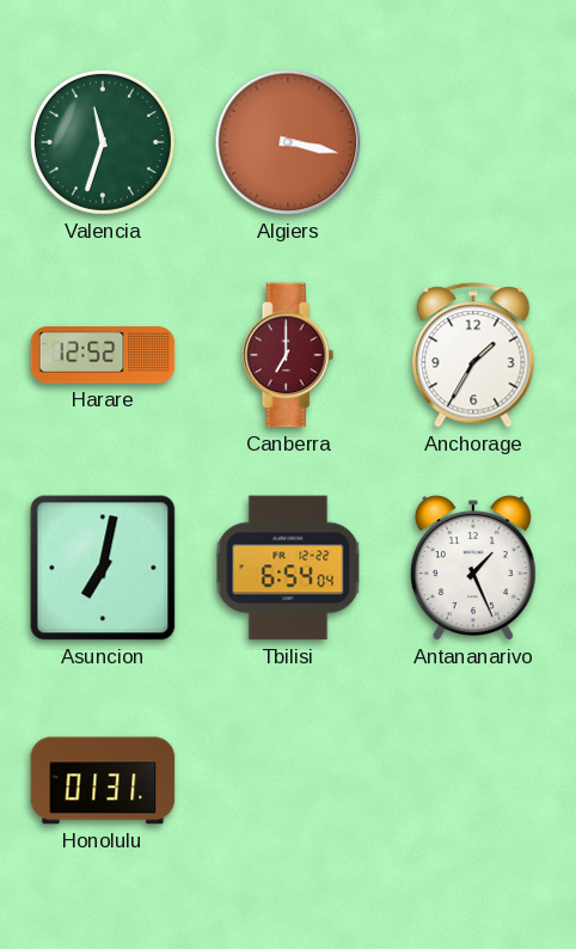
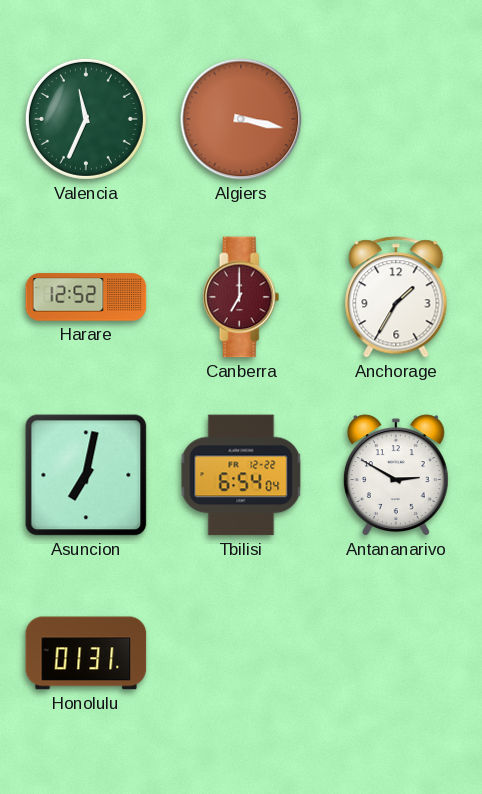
Valencia: 11:33 -> 11:34
Antananarivo: 1:26 -> 2:50
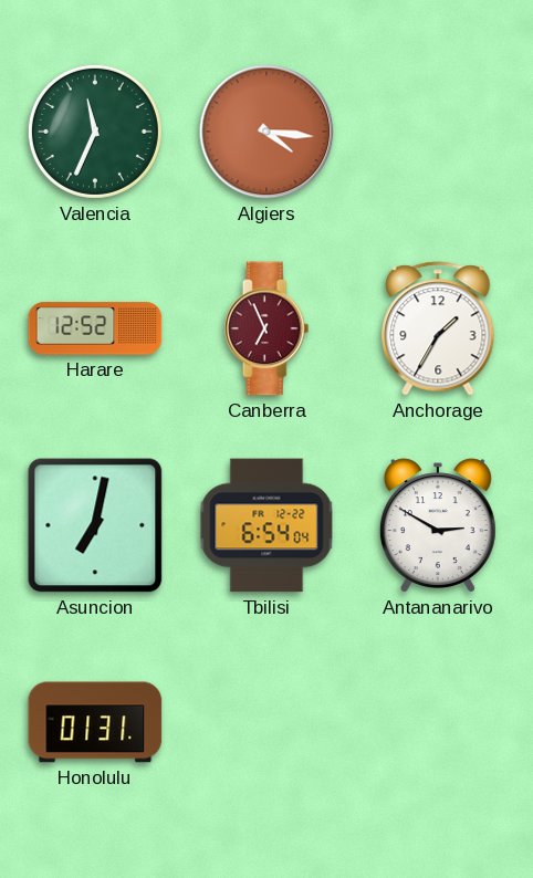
Algiers: 3:17 -> 4:16
Canberra: 7:00 -> 6:56
